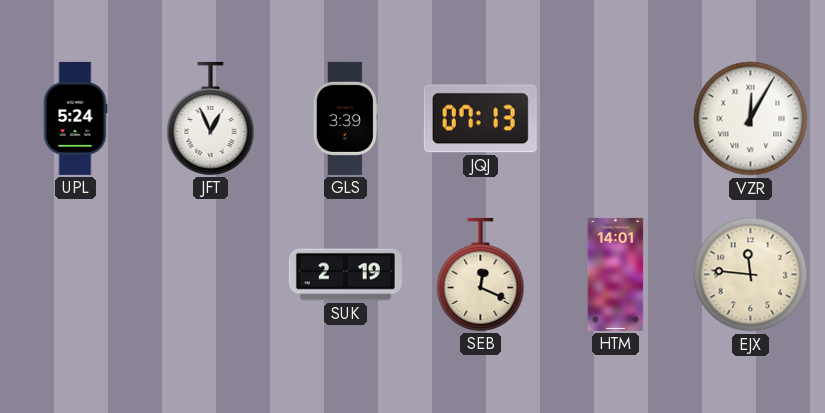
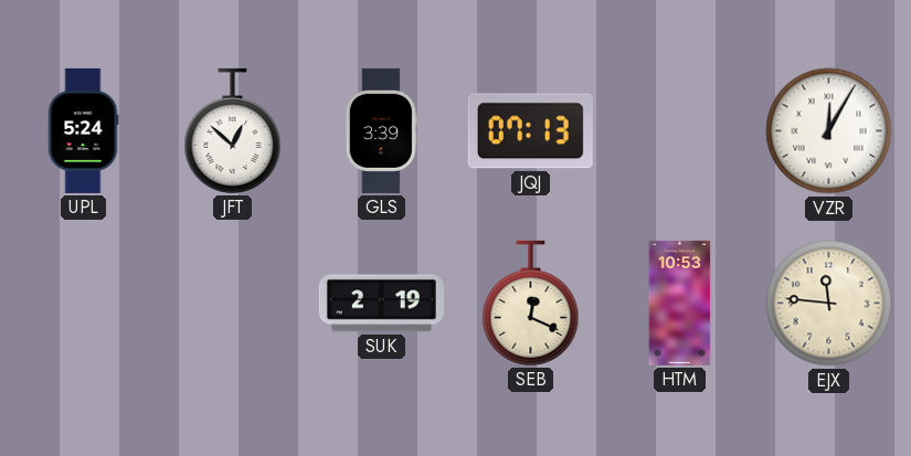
JFT: 12:56 -> 12:52
HTM: 14:01 -> 10:53
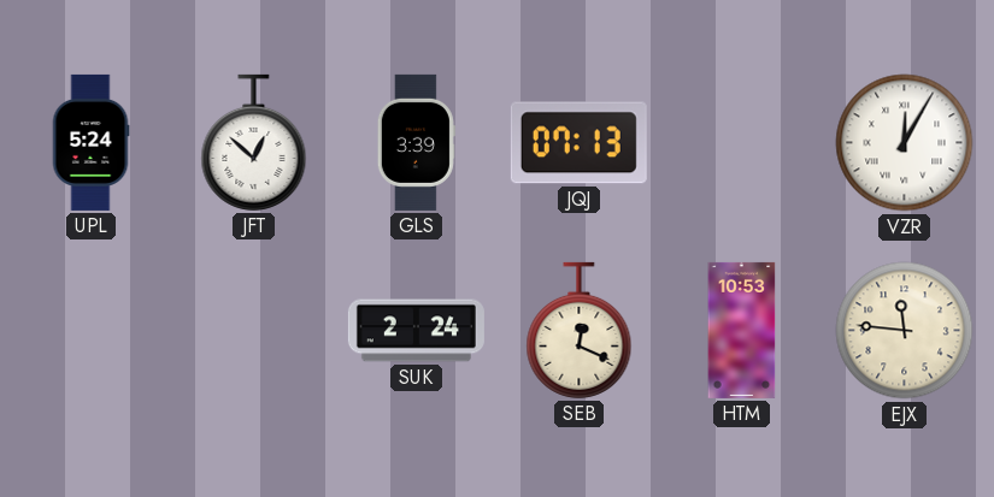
SUK: 2:19 -> 2:24
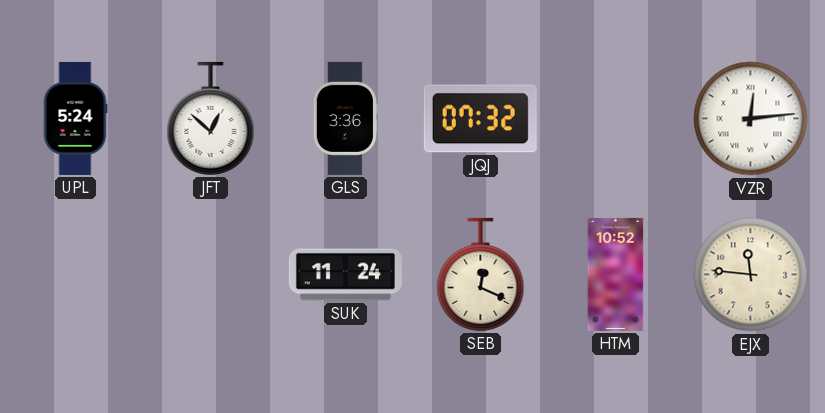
GLS: 3:39 -> 3:36
JQJ: 07:13 -> 07:32
VZR: 12:05 -> 12:14
SUK: 2:24 -> 11:24
HTM: 10:53 -> 10:52
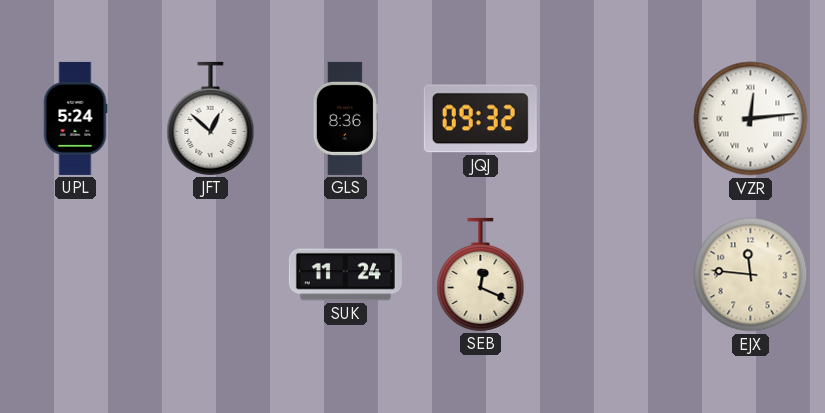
GLS: 3:36 -> 8:36
JQJ: 07:32 -> 09:32
HTM: 10:52 -> none
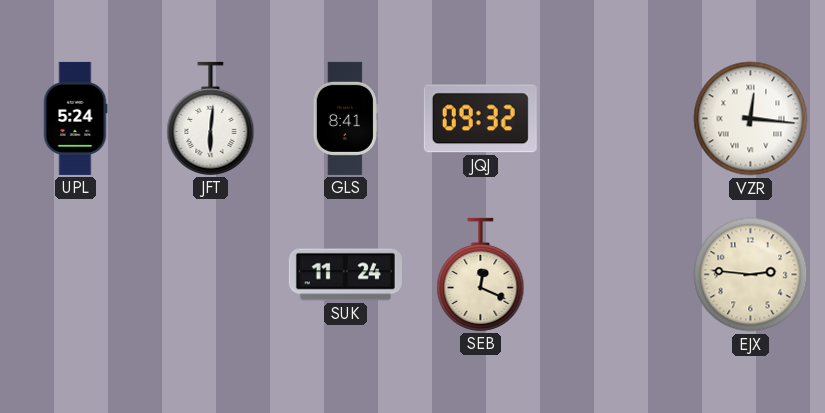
JFT: 12:52 -> 6:01
GLS: 8:36 -> 8:41
VZR: 12:14 -> 12:16
EJX: 11:46 -> 2:46
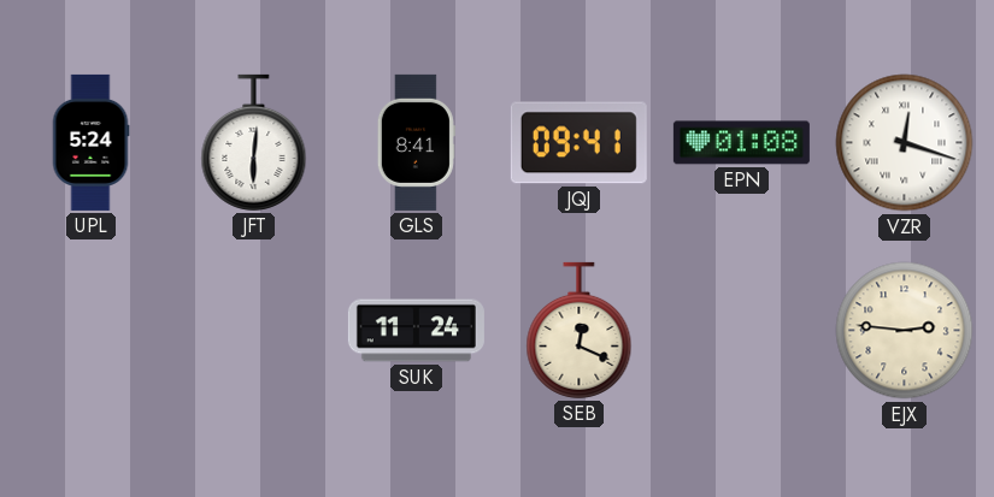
JQJ: 09:32 -> 09:41
EPN: none -> 01:08
VZR: 12:16 -> 12:18
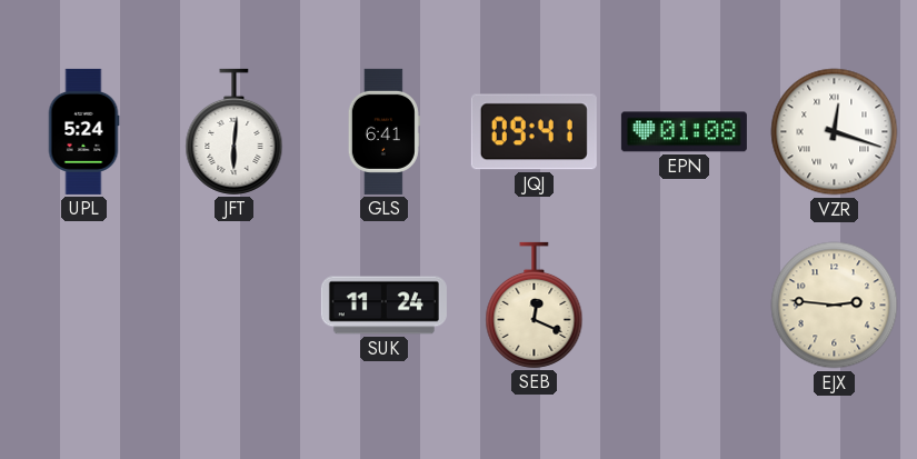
GLS: 8:41 -> 6:41
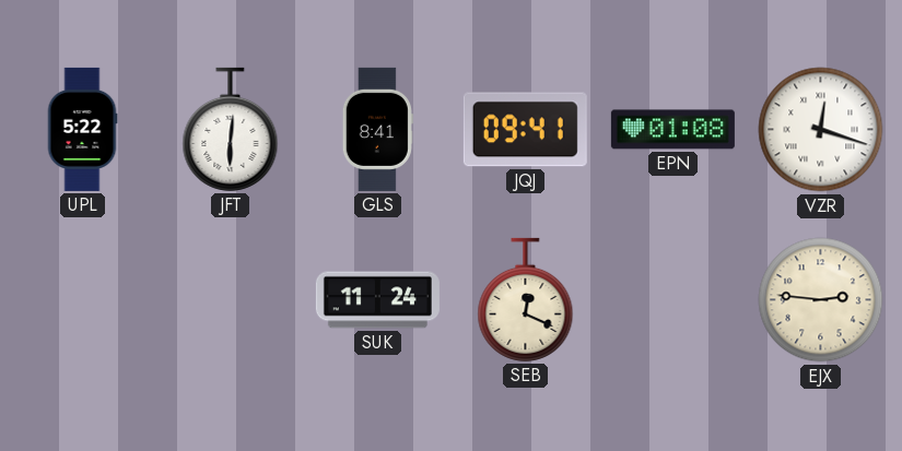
UPL: 5:24 -> 5:22
GLS: 6:41 -> 8:41
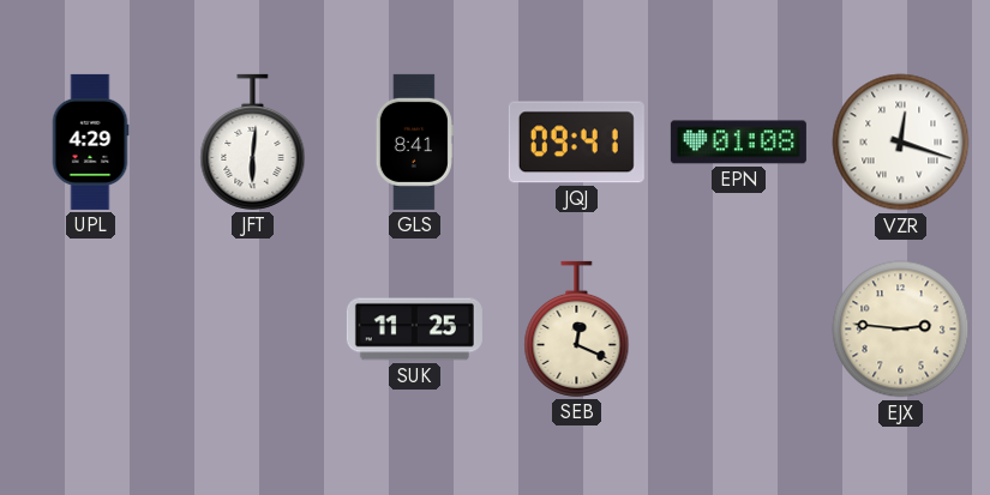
UPL: 5:22 -> 4:29
SUK: 11:24 -> 11:25
